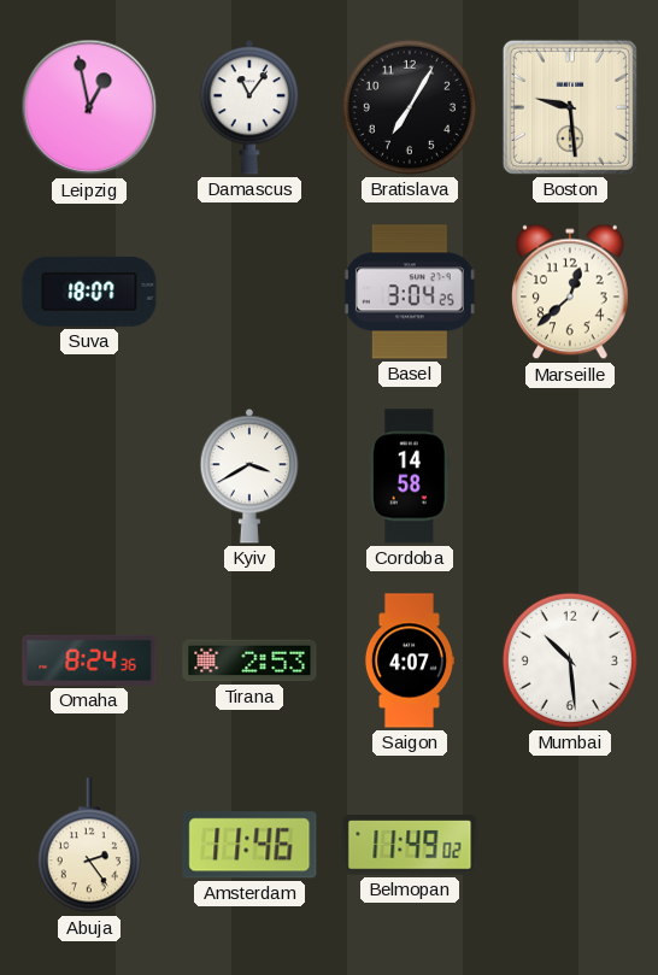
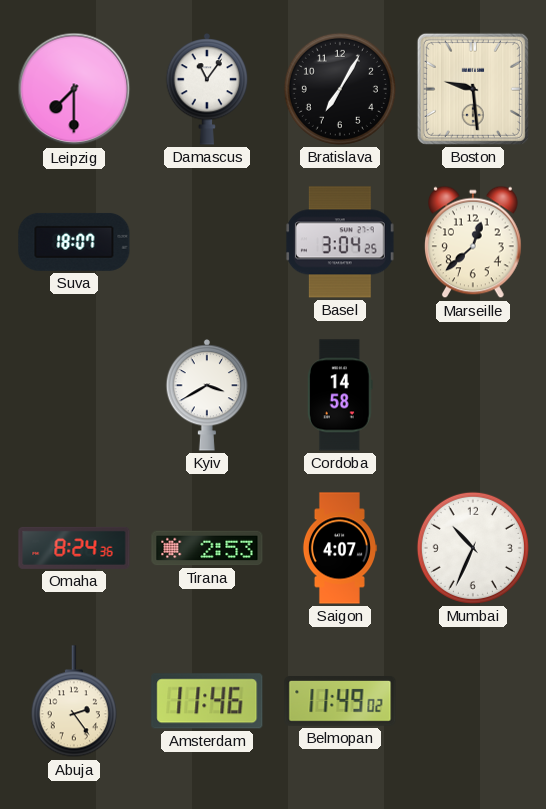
Leipzig: 12:58 -> 7:30
Mumbai: 10:29 -> 10:34
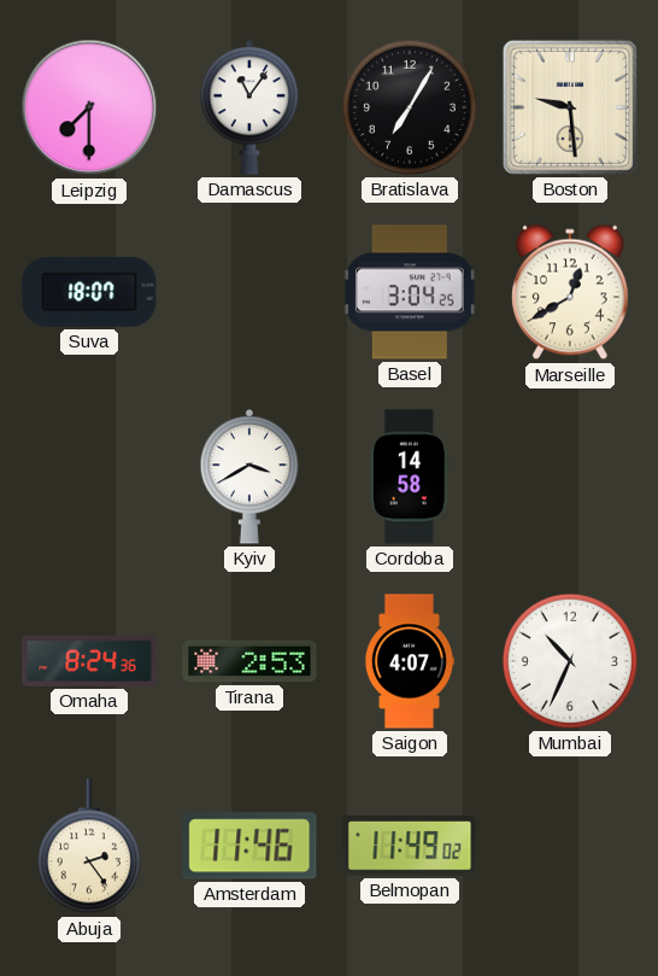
Marseille: 12:38 -> 12:40
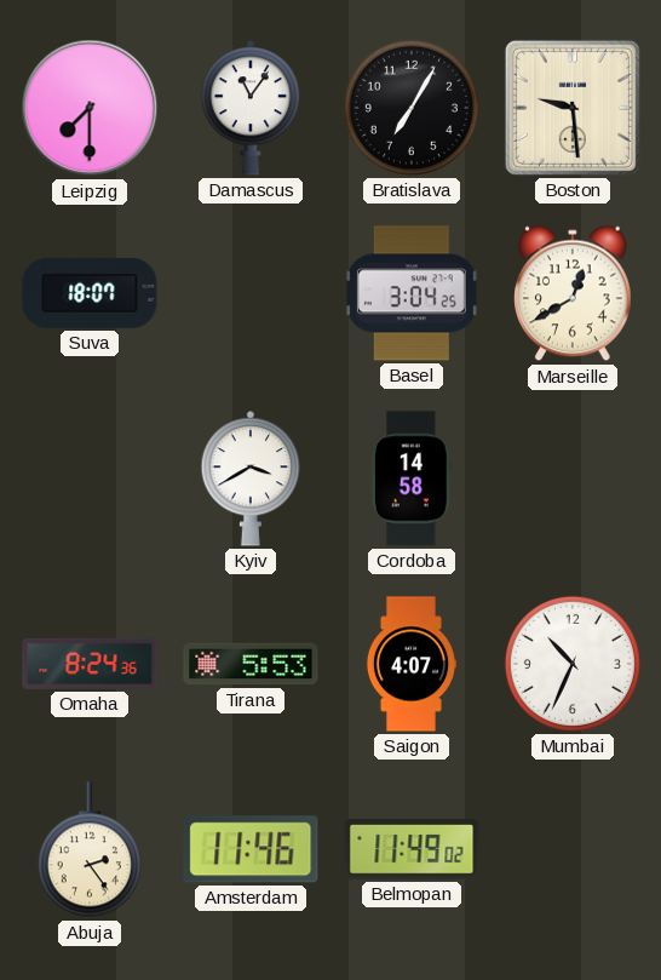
Tirana: 2:53 -> 5:53
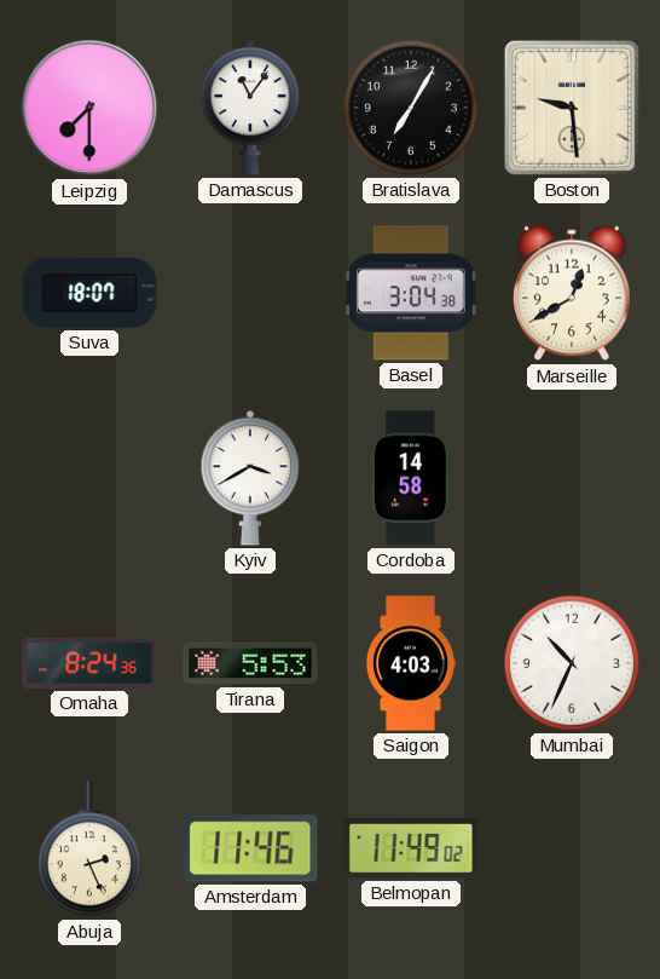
Basel: 3:04:25 -> 3:04:38
Saigon: 4:07 -> 4:03
Abuja: 2:24 -> 2:26
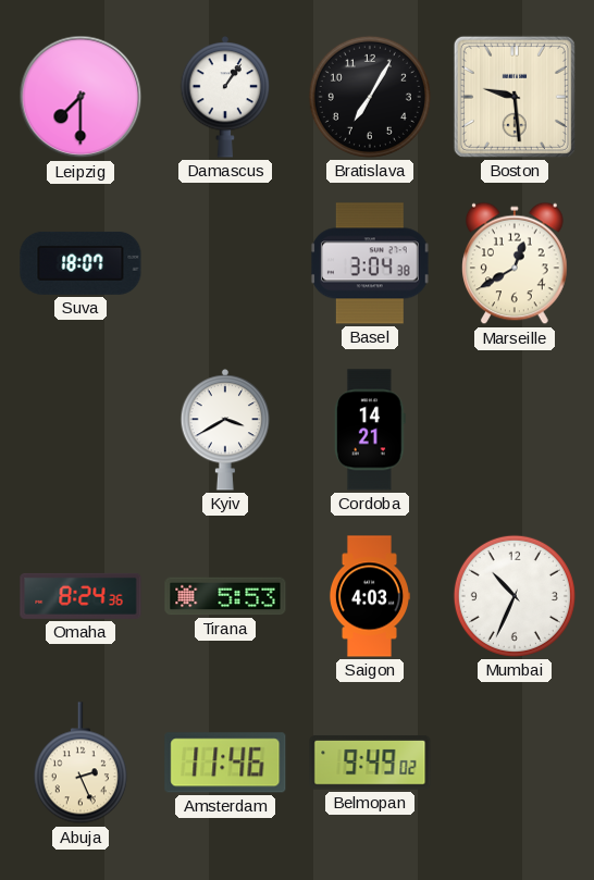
Damascus: 11:06 -> 1:06
Cordoba: 14:58 -> 14:21
Belmopan: 11:49 -> 9:49
